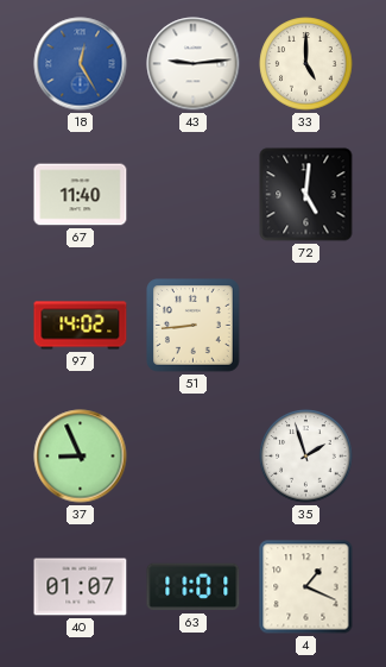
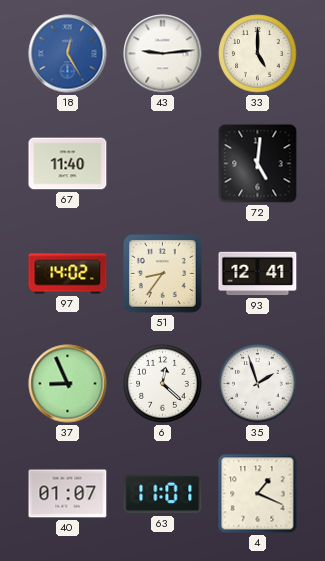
51: 8:44 -> 8:36
93: none -> 12:41
6: none -> 12:22
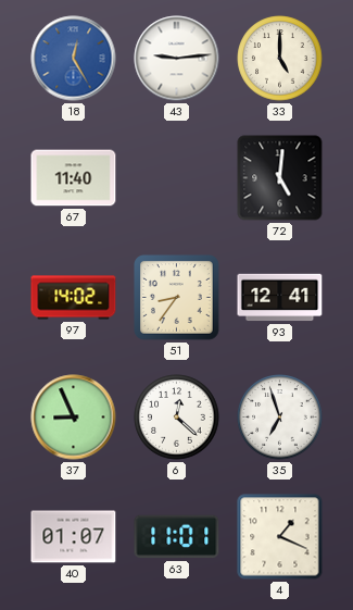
35: 1:57 -> 6:57
